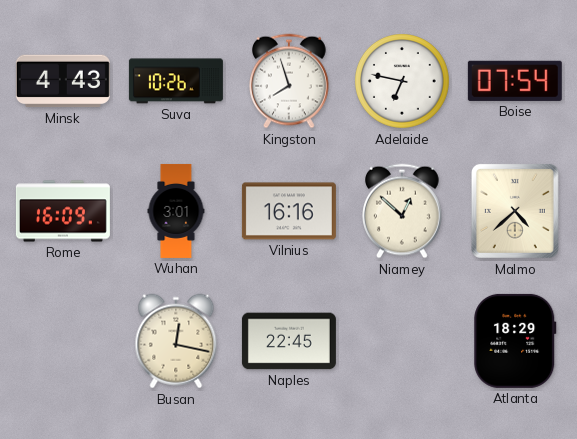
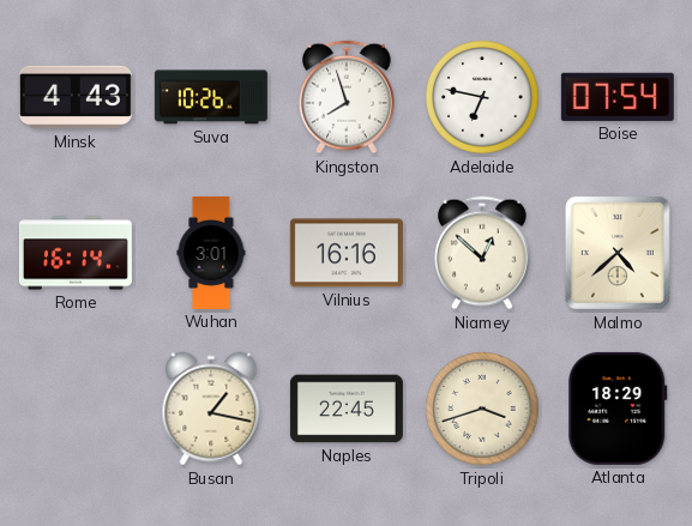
Rome: 16:09 -> 16:14
Busan: 12:17 -> 1:17
Tripoli: none -> 3:42
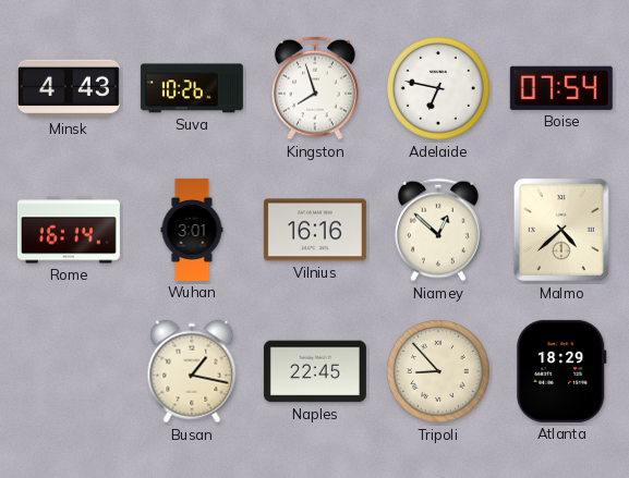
Tripoli: 3:42 -> 8:53
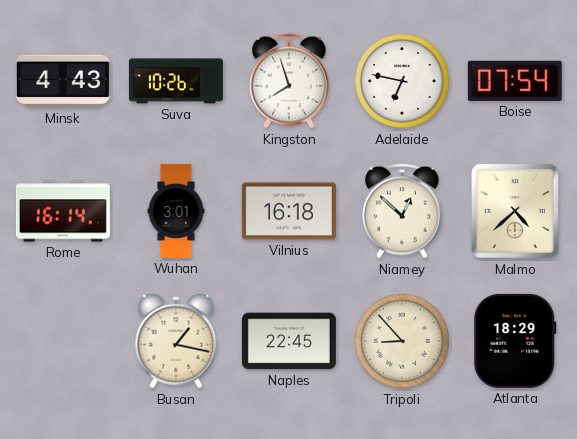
Vilnius: 16:16 -> 16:18
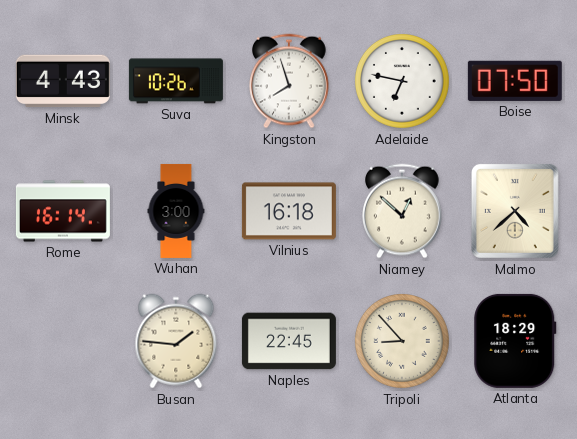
Boise: 07:54 -> 07:50
Wuhan: 3:01 -> 3:00
Busan: 1:17 -> 1:46
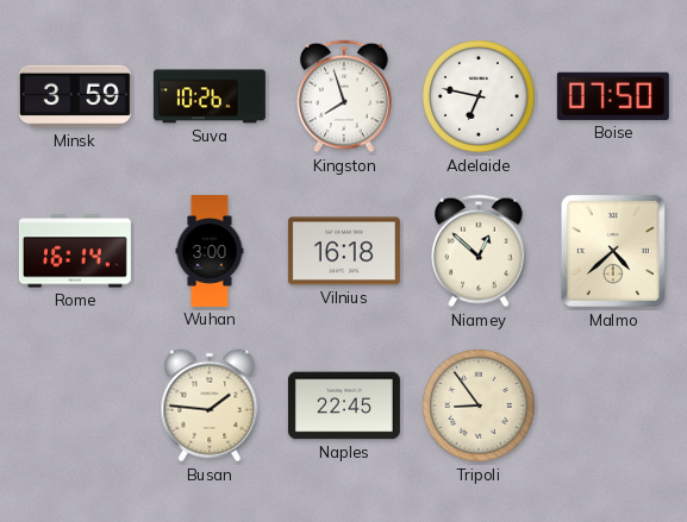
Minsk: 4:43 -> 3:59
Tripoli: 8:53 -> 8:54
Atlanta: 18:29 -> none
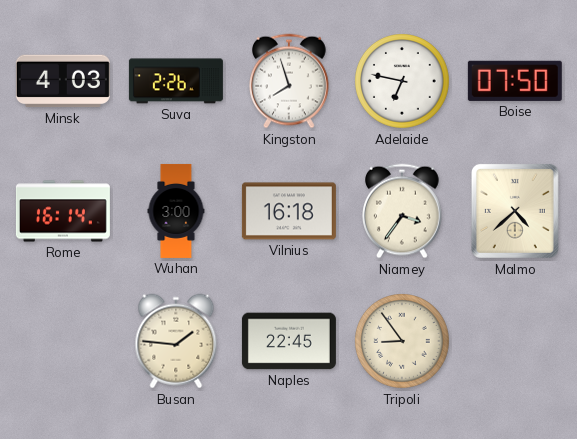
Minsk: 3:59 -> 4:03
Suva: 10:26 -> 2:26
Niamey: 12:52 -> 3:36
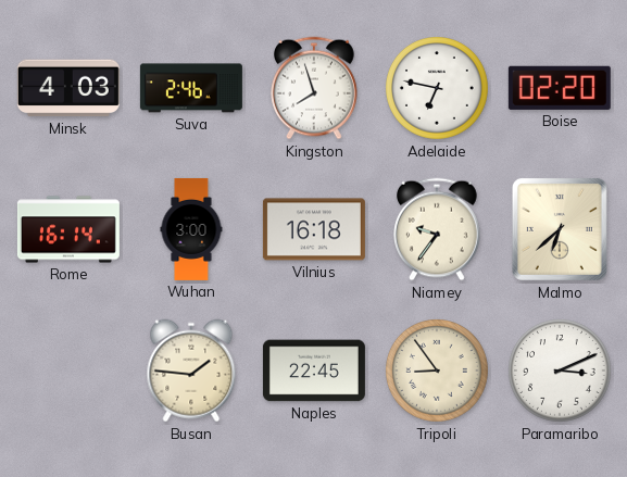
Suva: 2:26 -> 2:46
Boise: 07:50 -> 02:20
Niamey: 3:36 -> 9:36
Malmo: 4:38 -> 6:38
Paramaribo: none -> 3:11
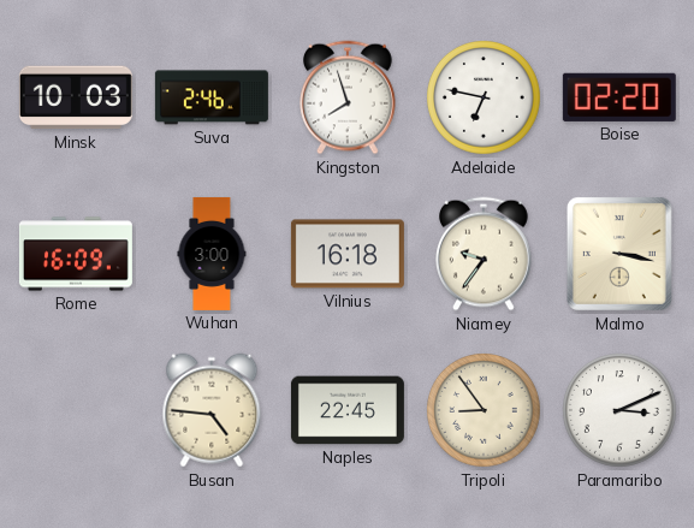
Minsk: 4:03 -> 10:03
Rome: 16:14 -> 16:09
Malmo: 6:38 -> 3:17
Busan: 1:46 -> 4:46
